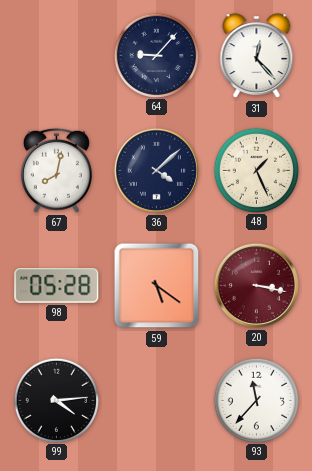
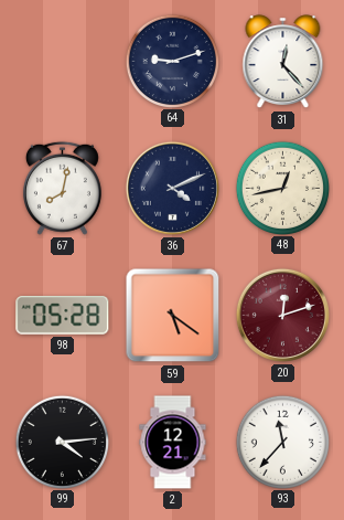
64: 9:07 -> 9:12
36: 4:08 -> 4:11
48: 1:26 -> 12:43
20: 3:17 -> 12:12
2: none -> 12:21
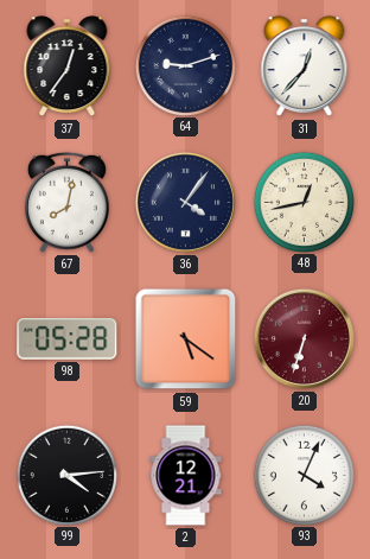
37: none -> 12:36
31: 12:23 -> 12:37
36: 4:11 -> 4:06
20: 12:12 -> 6:33
93: 11:37 -> 4:04
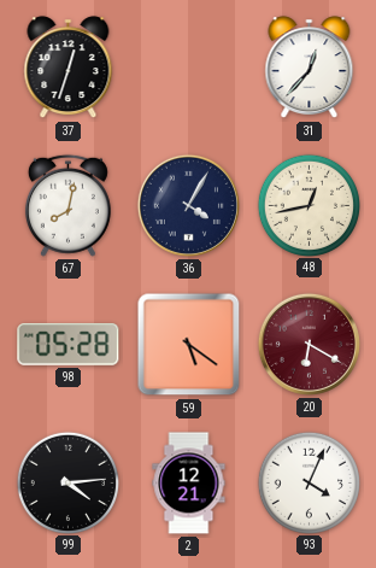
37: 12:36 -> 12:33
64: 9:12 -> none
36: 4:06 -> 4:05
20: 6:33 -> 6:20
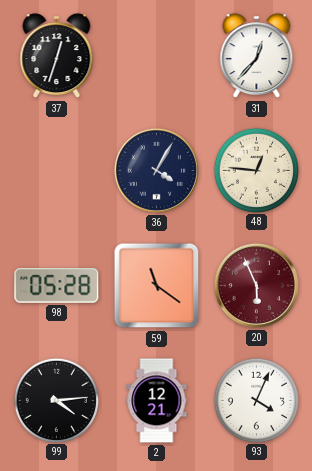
67: 8:02 -> none
48: 12:43 -> 12:46
59: 5:21 -> 11:21
20: 6:20 -> 5:56
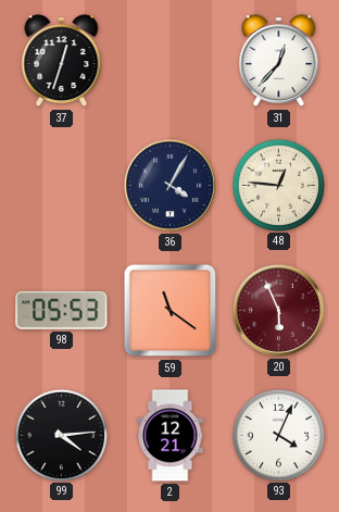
98: 05:28 -> 05:53
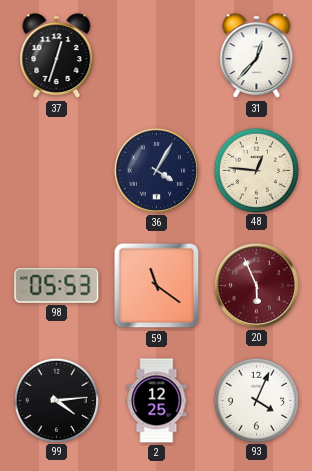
2: 12:21 -> 12:25
